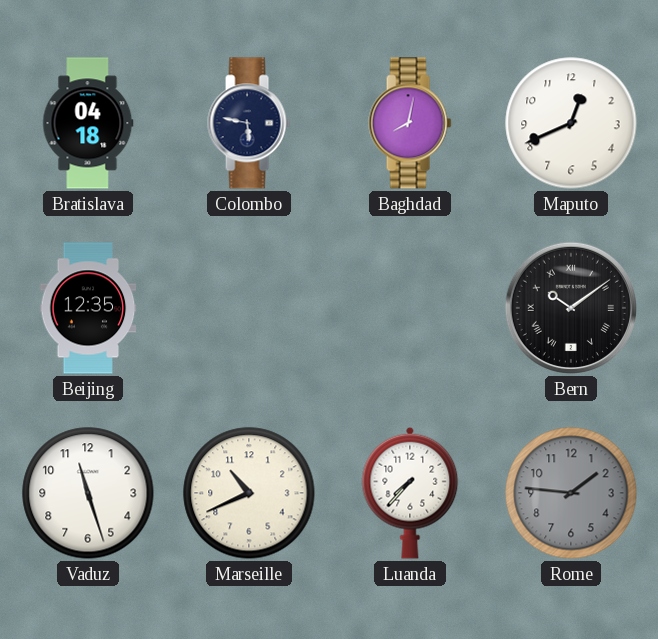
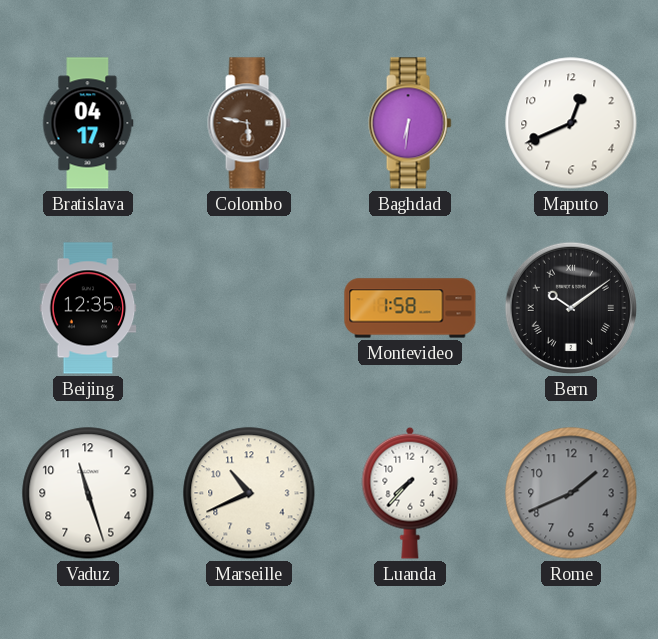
Bratislava: 04:18 -> 04:17
Colombo dial: navy -> brown
Baghdad: 8:02 -> 6:31
Montevideo: none -> 1:58
Rome: 1:46 -> 1:41
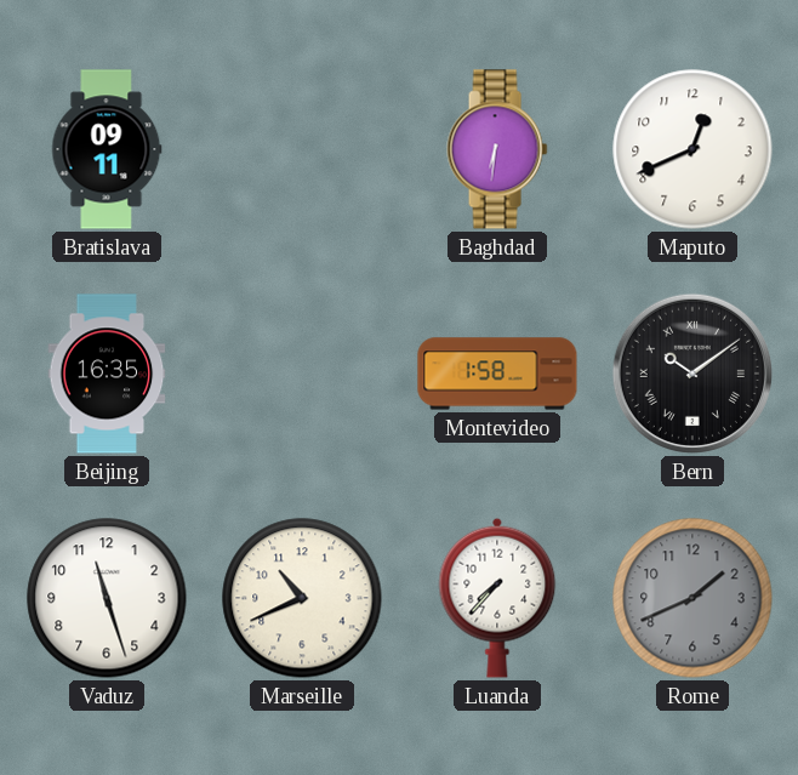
Bratislava: 04:17 -> 09:11
Colombo: 5:47 -> none
Beijing: 12:35 -> 16:35
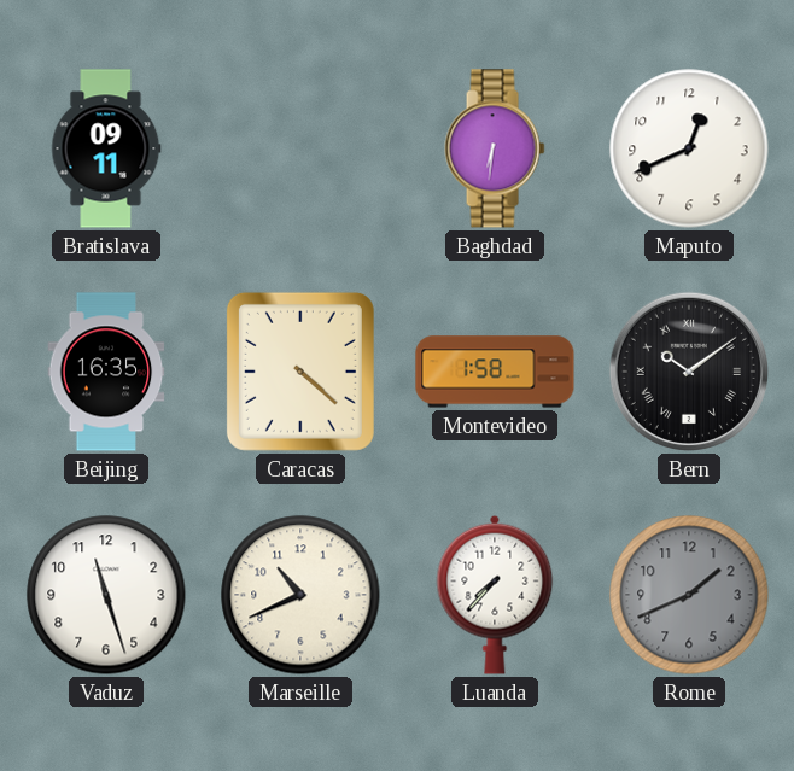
Caracas: none -> 4:22
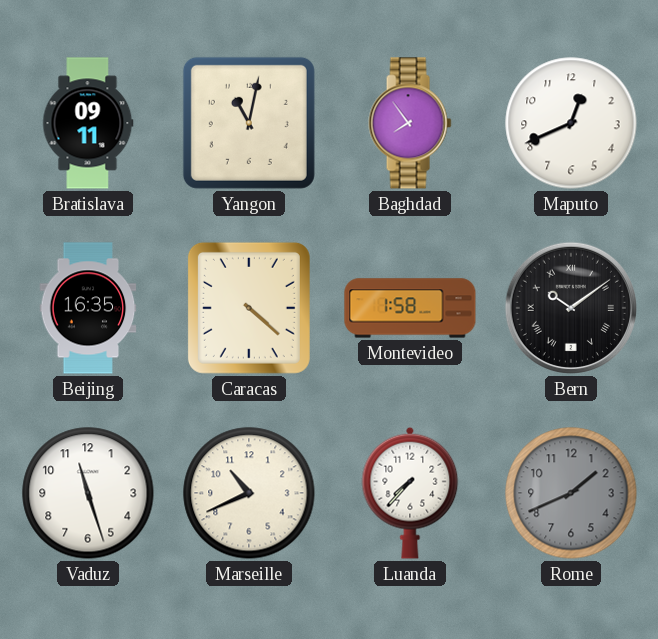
Yangon: none -> 11:02
Baghdad: 6:31 -> 7:54
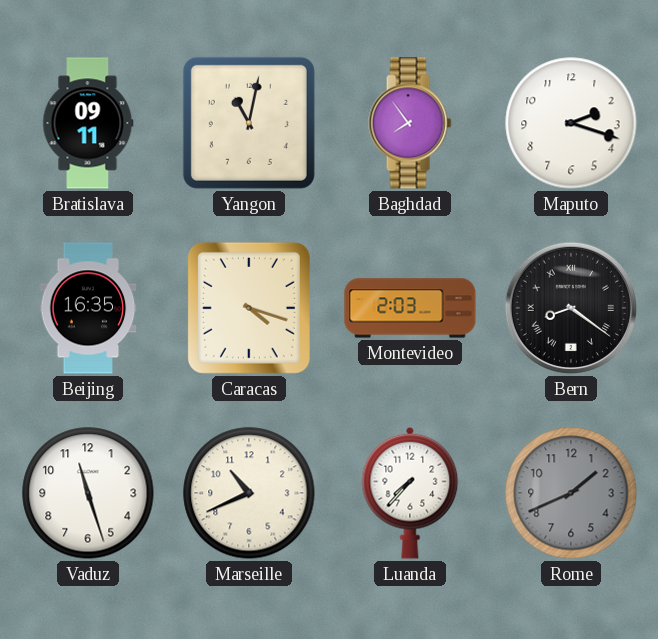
Maputo: 12:41 -> 2:18
Caracas: 4:22 -> 4:18
Montevideo: 1:58 -> 2:03
Bern: 10:09 -> 8:21
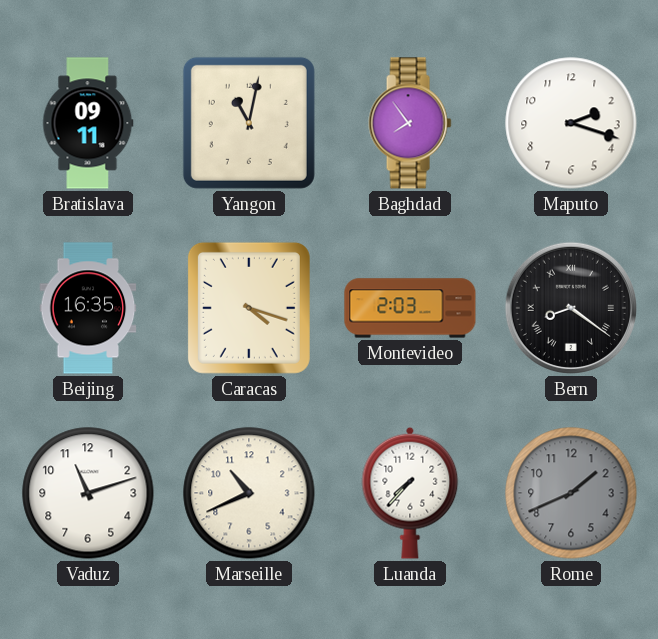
Vaduz: 11:27 -> 11:12
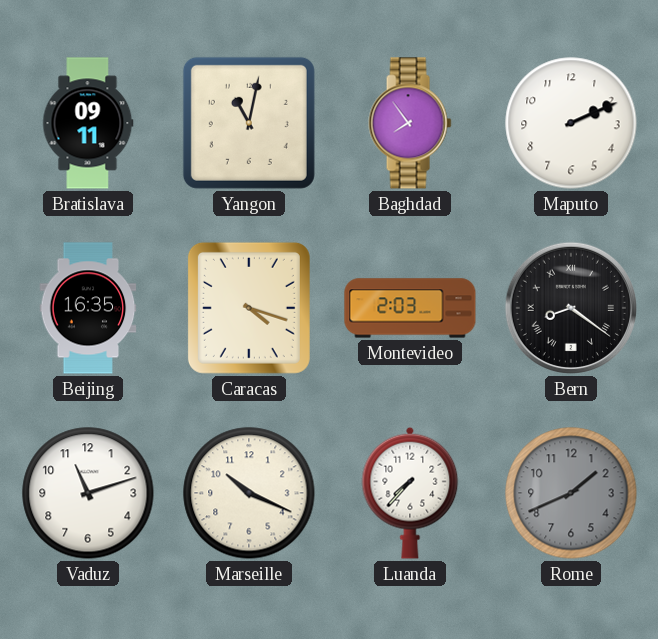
Maputo: 2:18 -> 2:11
Marseille: 10:41 -> 10:19
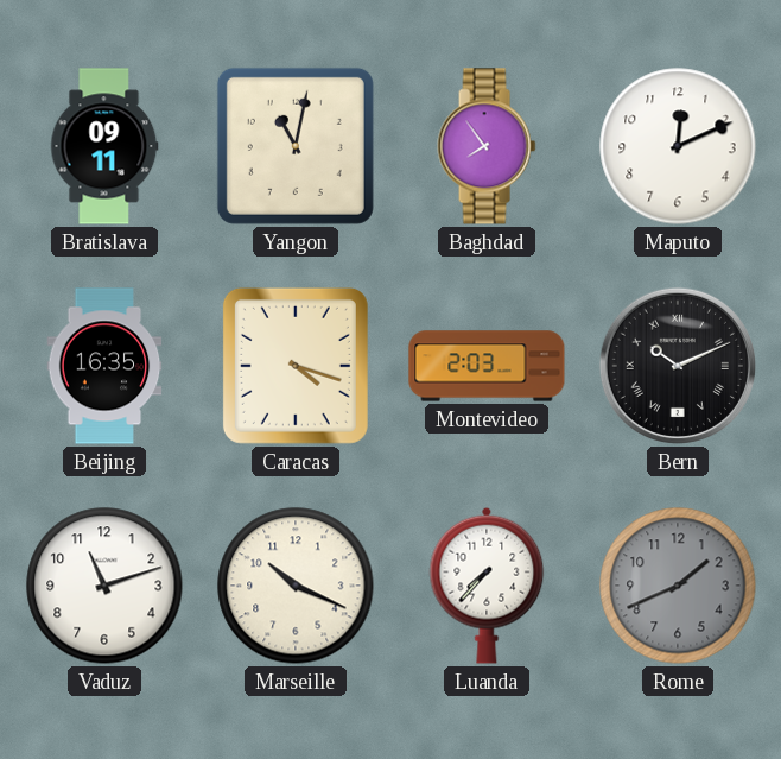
Maputo: 2:11 -> 12:11
Bern: 8:21 -> 10:11
